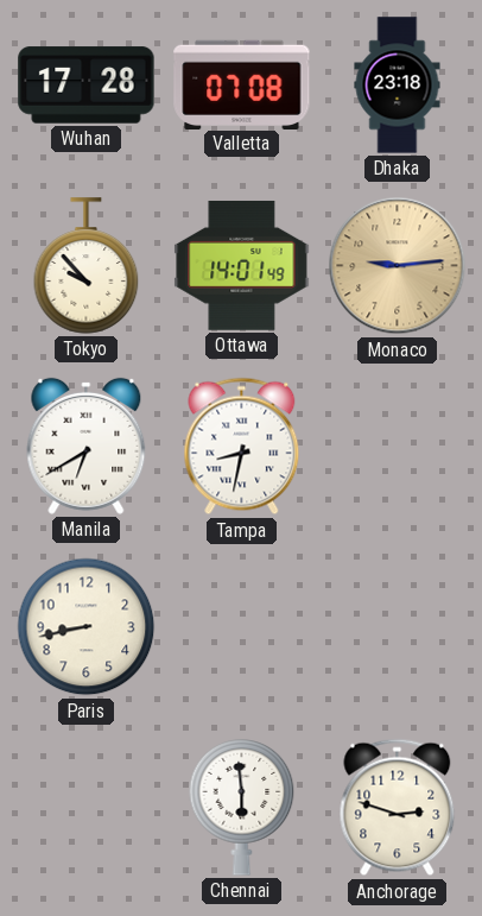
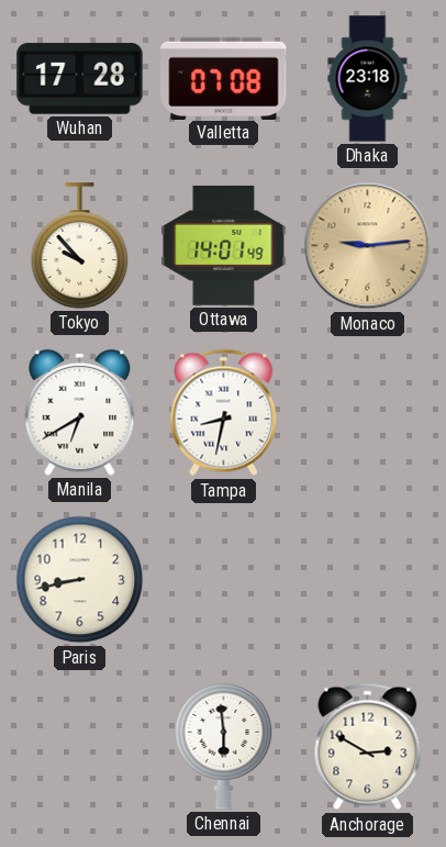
Anchorage: 2:48 -> 2:50
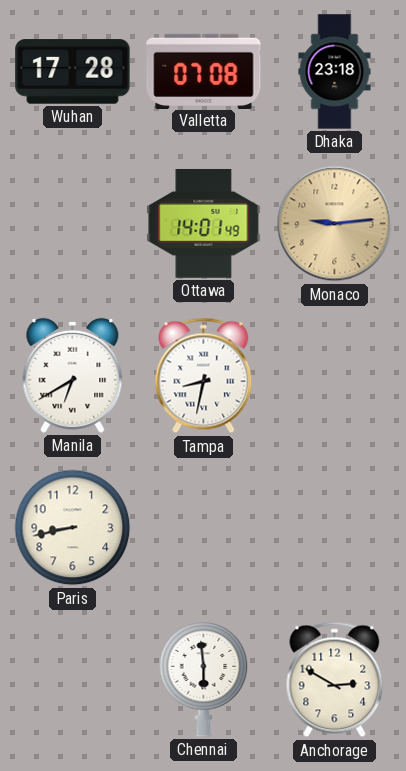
Tokyo: 9:53 -> none
